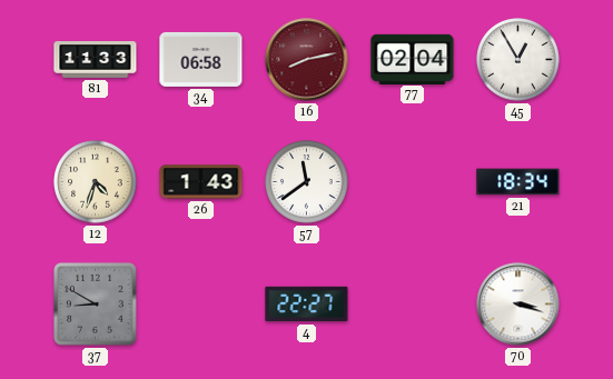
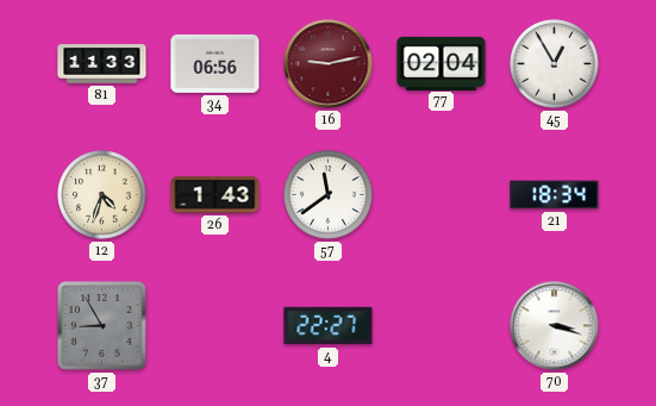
34: 06:58 -> 06:56
16: 8:13 -> 9:13
37: 8:50 -> 8:55
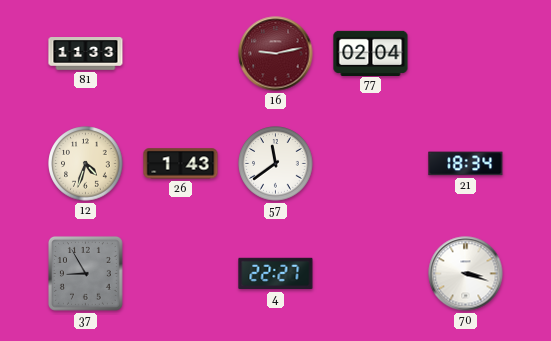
34: 06:56 -> none
45: 12:55 -> none
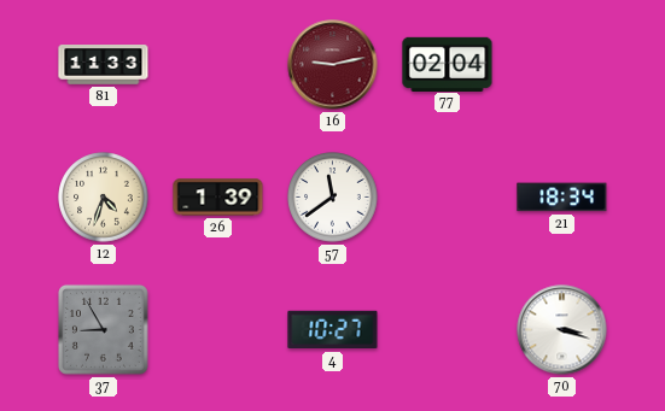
26: 1:43 -> 1:39
4: 22:27 -> 10:27
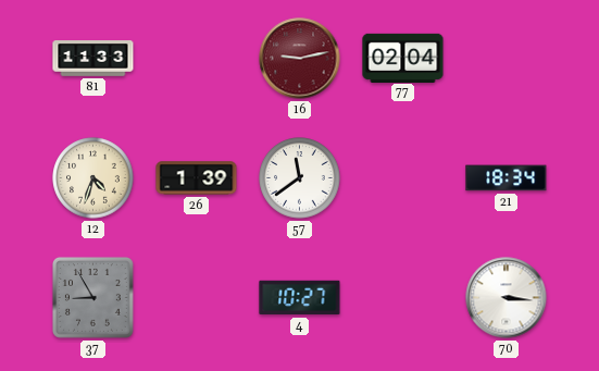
70: 3:18 -> 3:16
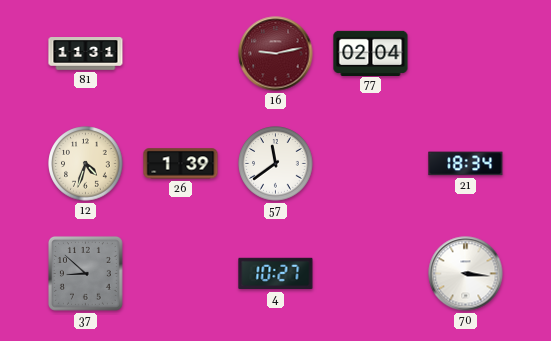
81: 11:33 -> 11:31
37: 8:55 -> 8:52
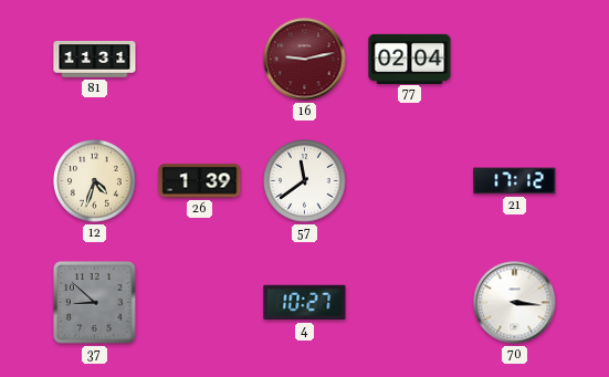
21: 18:34 -> 17:12
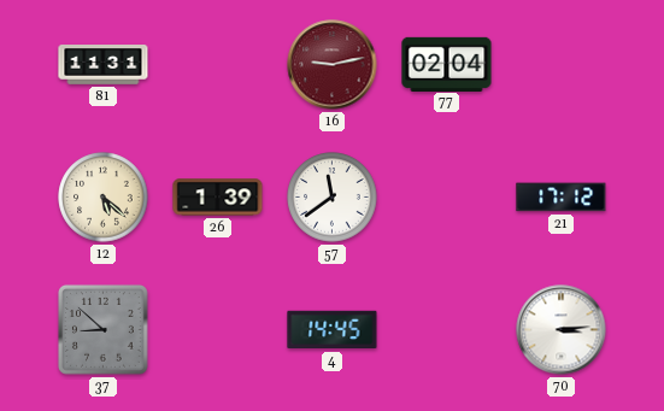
12: 4:33 -> 5:22
4: 10:27 -> 14:45
70: 3:16 -> 3:14
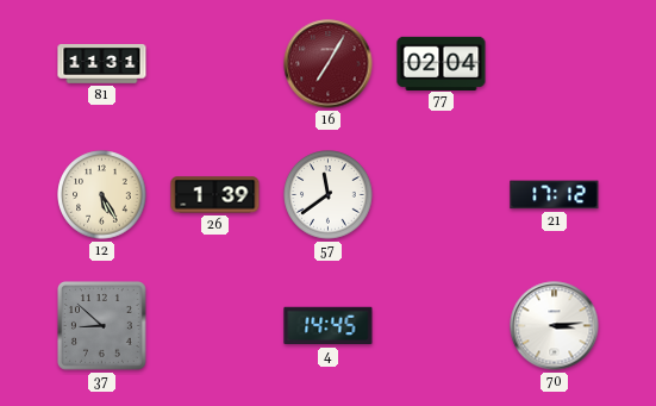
16: 9:13 -> 7:05
12: 5:22 -> 5:25
